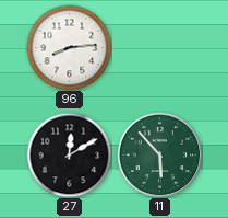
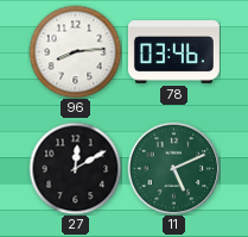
78: none -> 03:46
11: 5:53 -> 5:11
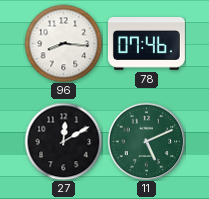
96: 8:14 -> 8:16
78: 03:46 -> 07:46
